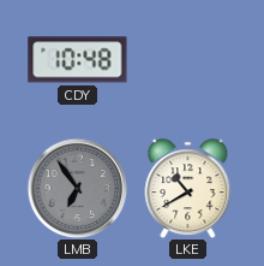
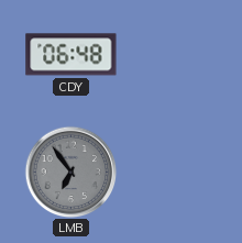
CDY: 10:48 -> 06:48
LKE: 10:40 -> none
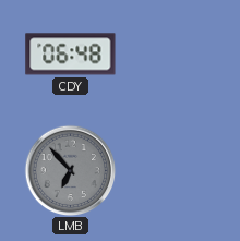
LMB: 6:54 -> 6:53
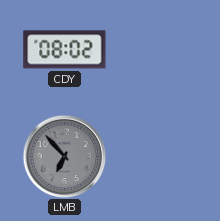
CDY: 06:48 -> 08:02
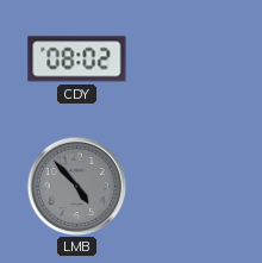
LMB: 6:53 -> 4:53
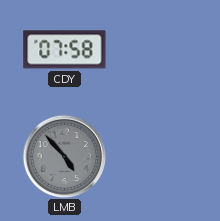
CDY: 08:02 -> 07:58
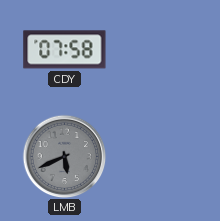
LMB: 4:53 -> 5:41
